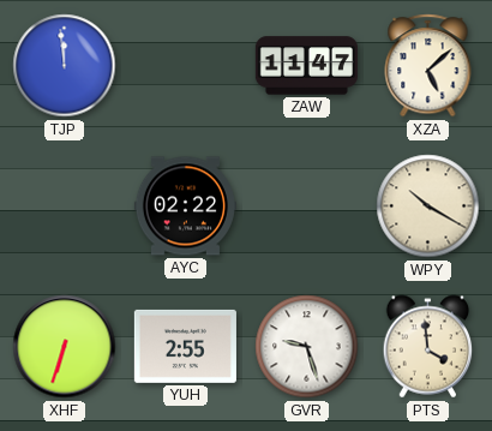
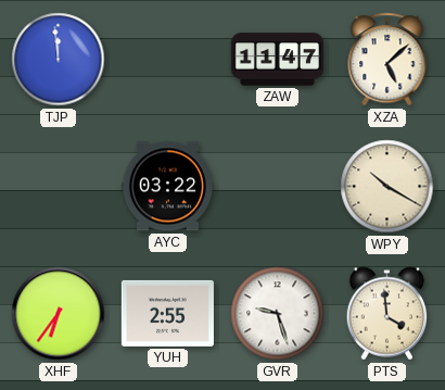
AYC: 02:22 -> 03:22
XHF: 6:33 -> 6:36
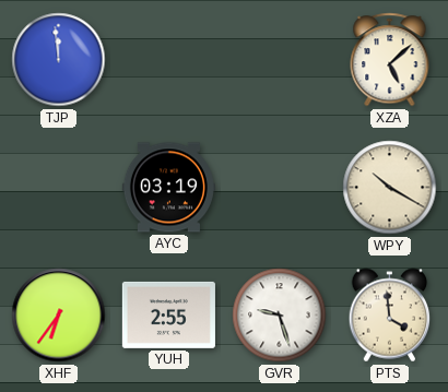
ZAW: 11:47 -> none
AYC: 03:22 -> 03:19
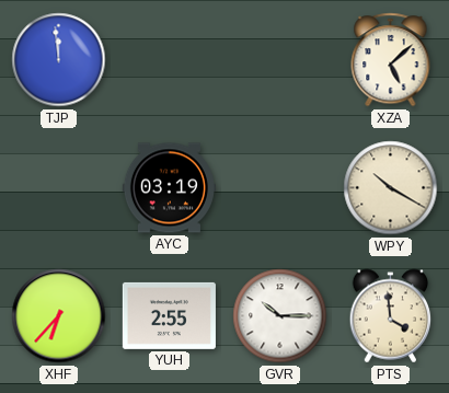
XHF: 6:36 -> 6:37
GVR: 9:27 -> 10:15
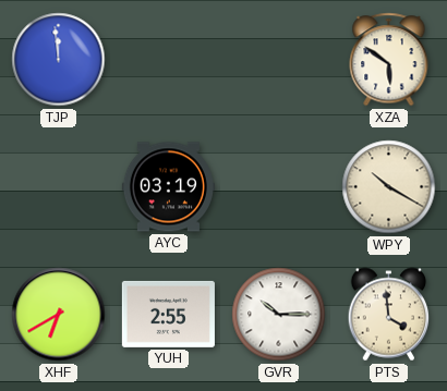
XZA: 5:08 -> 5:51
XHF: 6:37 -> 6:40
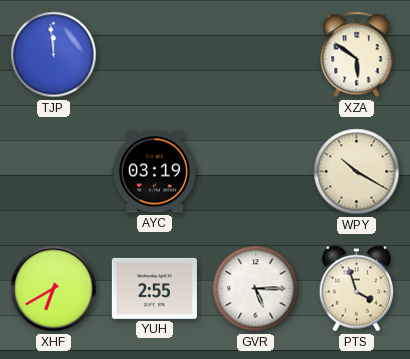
GVR: 10:15 -> 5:15
PTS: 3:59 -> 3:57
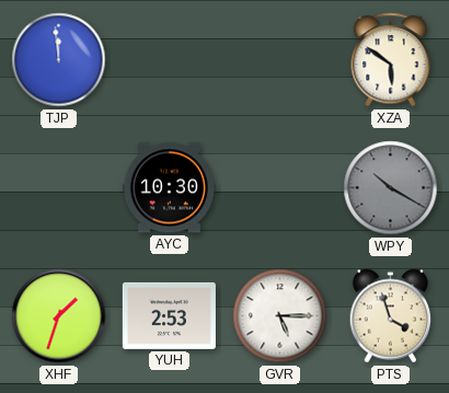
AYC: 03:19 -> 10:30
WPY dial: cream -> grey
XHF: 6:40 -> 1:33
YUH: 2:55 -> 2:53
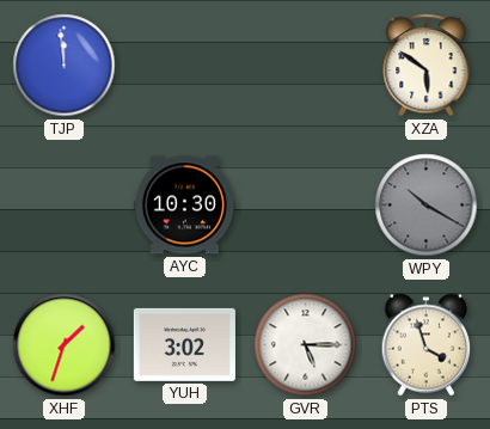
YUH: 2:53 -> 3:02
